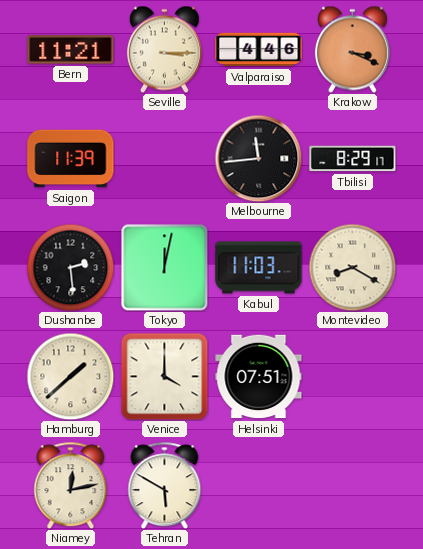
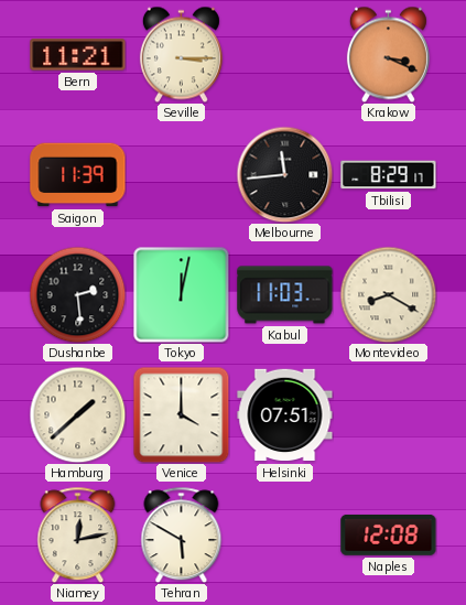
Valparaiso: 4:46 -> none
Naples: none -> 12:08
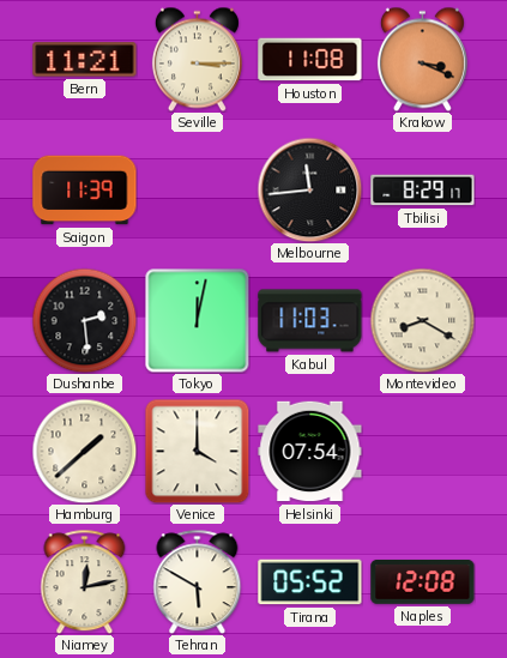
Houston: none -> 11:08
Helsinki: 07:51 -> 07:54
Tirana: none -> 05:52
